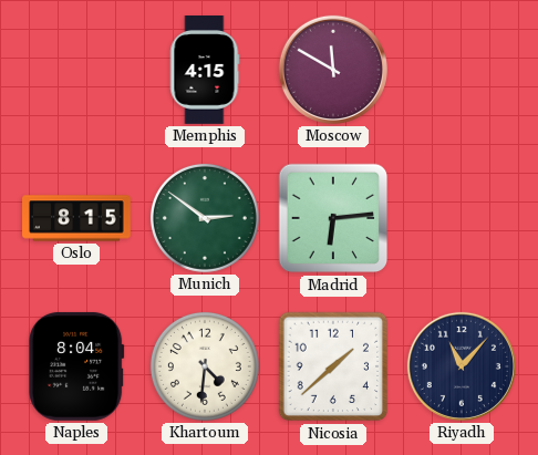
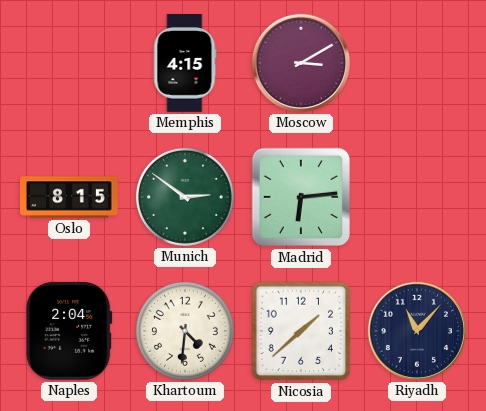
Moscow: 11:50 -> 3:10
Naples: 8:04 -> 2:04
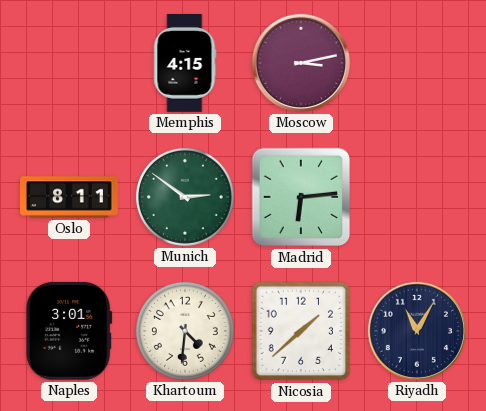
Moscow: 3:10 -> 3:13
Oslo: 8:15 -> 8:11
Naples: 2:04 -> 3:01
Riyadh: 11:07 -> 11:05
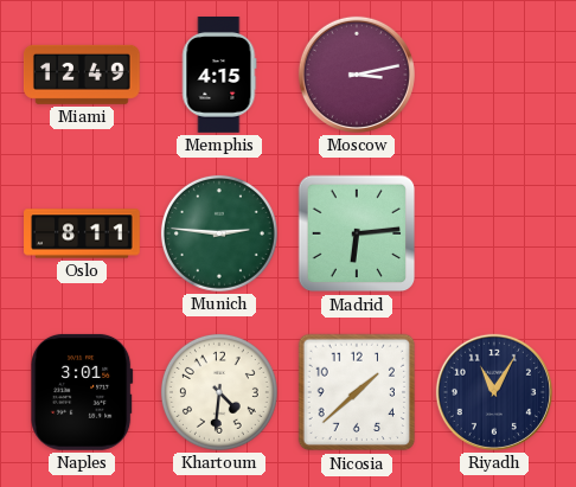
Miami: none -> 12:49
Munich: 2:51 -> 2:46
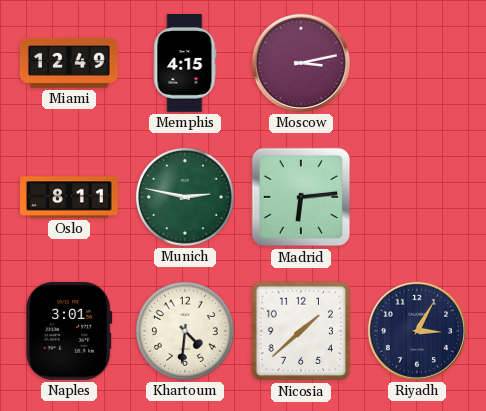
Munich: 2:46 -> 2:47
Riyadh: 11:05 -> 3:05
